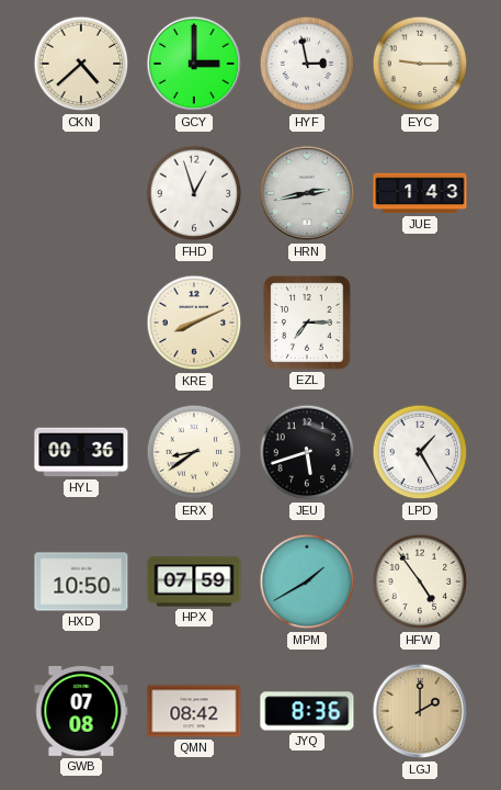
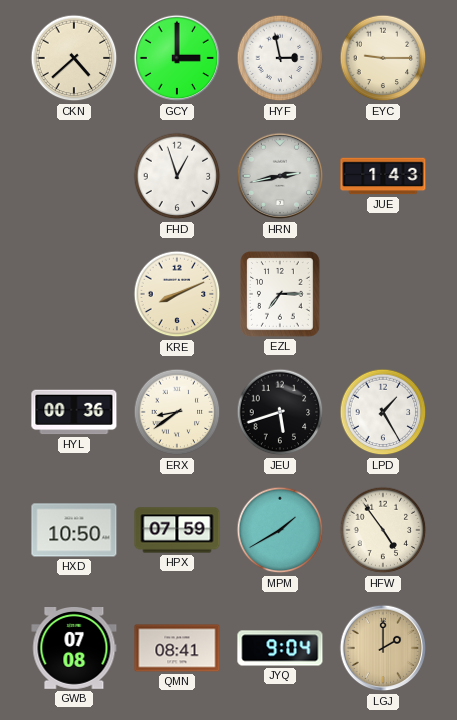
QMN: 08:42 -> 08:41
JYQ: 8:36 -> 9:04
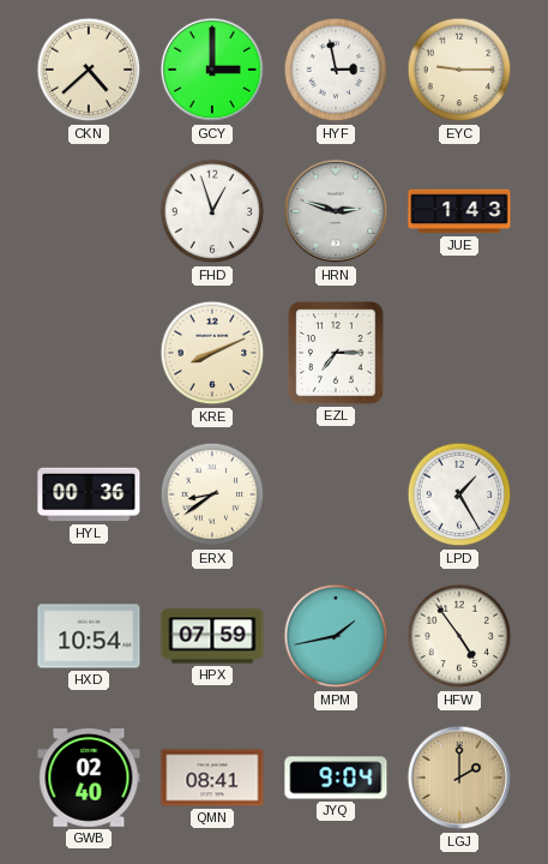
HRN: 2:43 -> 2:48
JEU: 5:42 -> none
HXD: 10:50 -> 10:54
MPM: 1:40 -> 1:43
GWB: 07:08 -> 02:40
